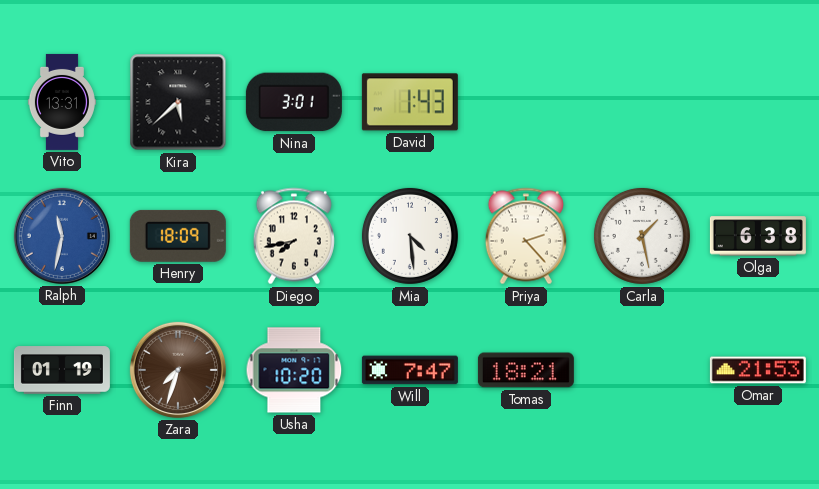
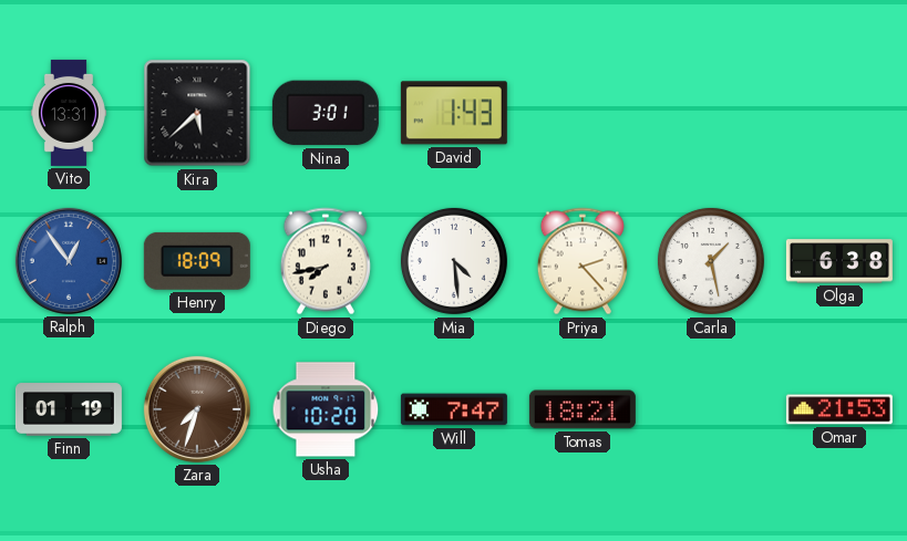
Ralph: 11:32 -> 12:54
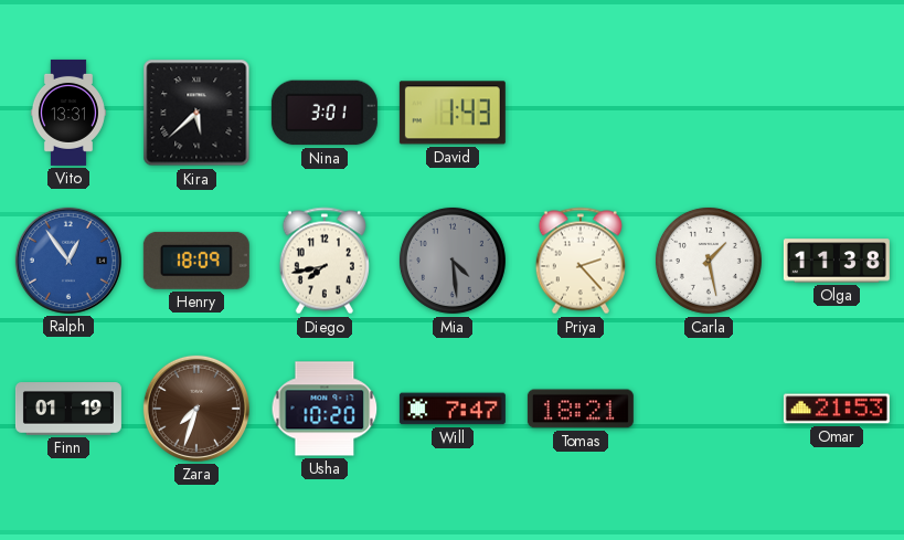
Mia dial: white -> grey
Olga: 6:38 -> 11:38
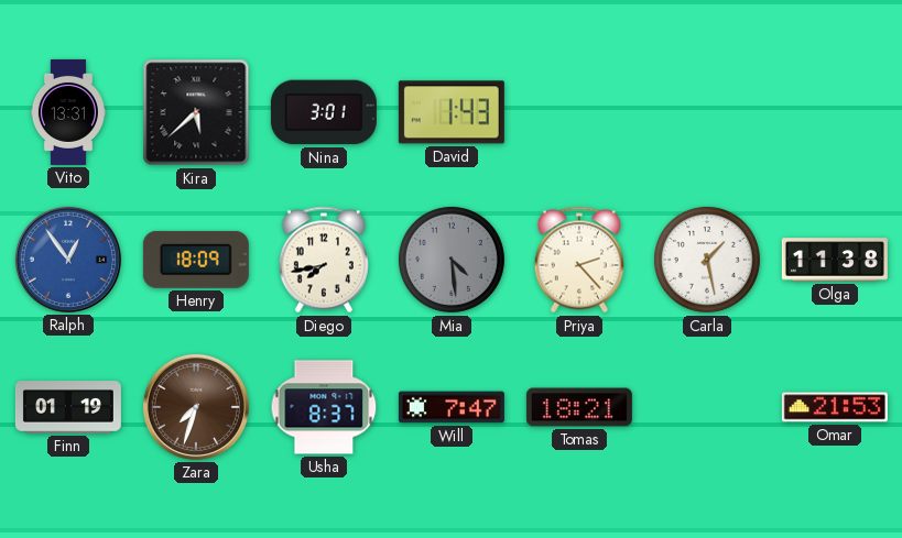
Usha: 10:20 -> 8:37
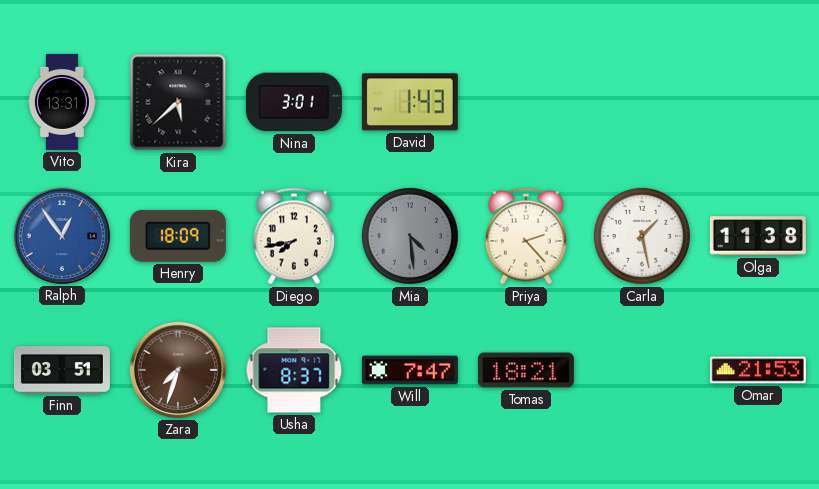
Finn: 01:19 -> 03:51
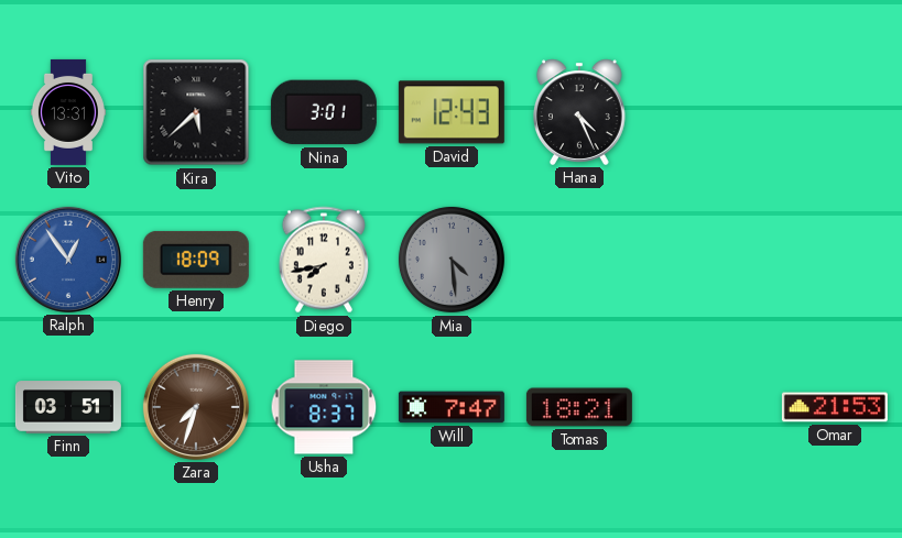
David: 1:43 -> 12:43
Hana: none -> 4:26
Priya: 2:23 -> none
Carla: 1:28 -> none
Olga: 11:38 -> none
